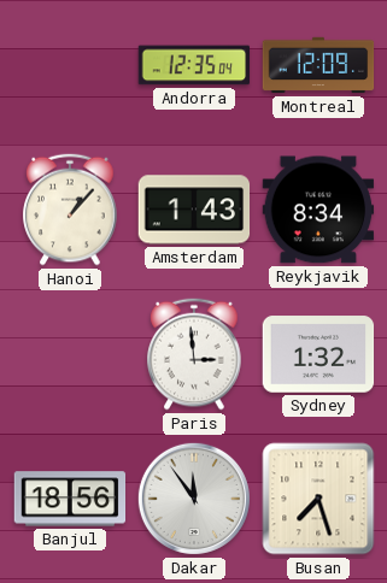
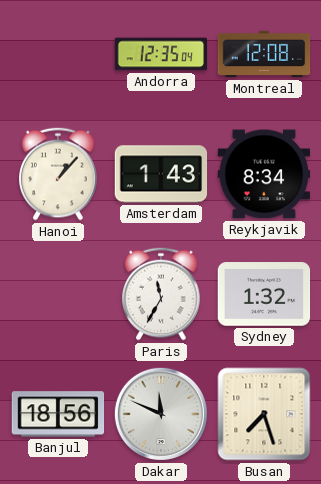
Montreal: 12:09 -> 12:08
Paris: 2:59 -> 11:35
Dakar: 11:54 -> 11:49
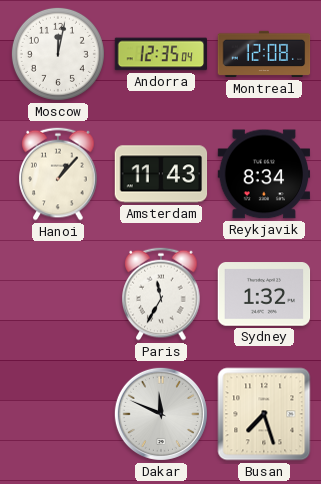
Moscow: none -> 12:02
Amsterdam: 1:43 -> 11:43
Banjul: 18:56 -> none
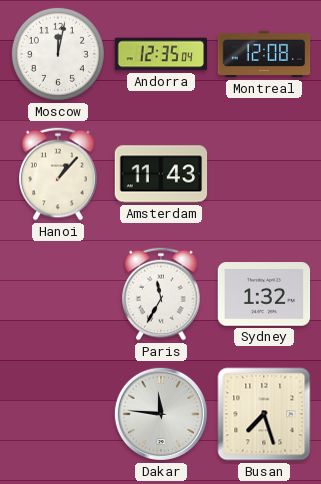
Reykjavik: 8:34 -> none
Dakar: 11:49 -> 11:46
